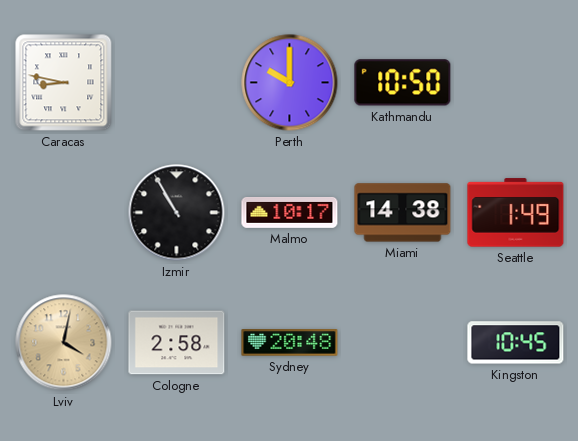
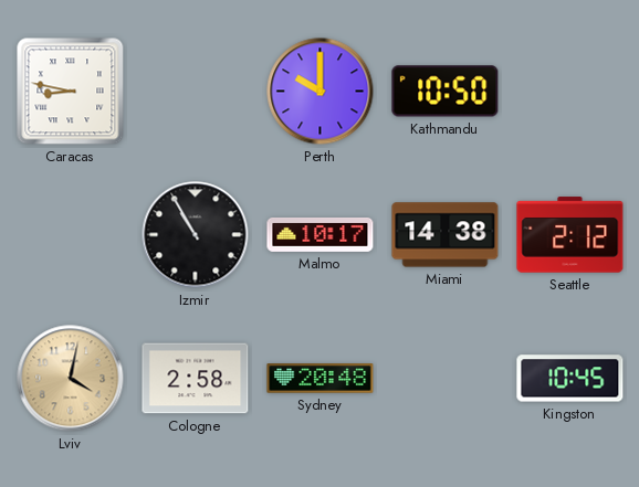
Seattle: 1:49 -> 2:12
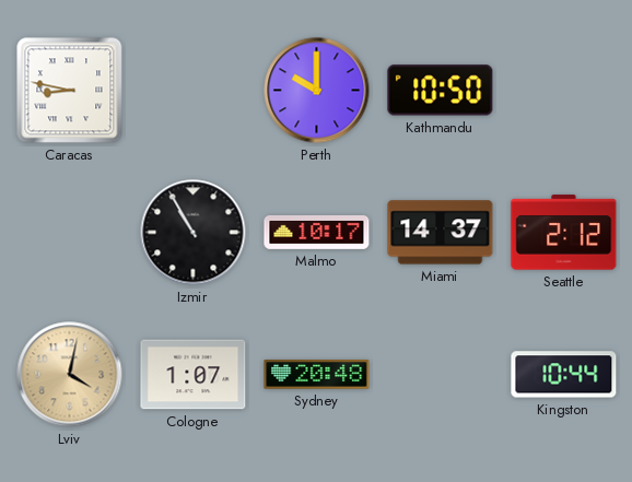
Miami: 14:38 -> 14:37
Cologne: 2:58 -> 1:07
Kingston: 10:45 -> 10:44
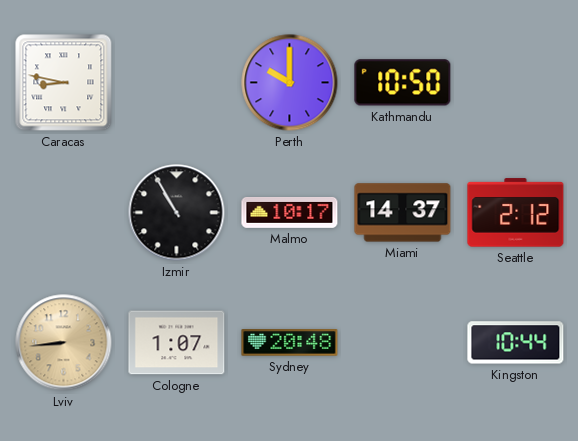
Lviv: 4:02 -> 8:44
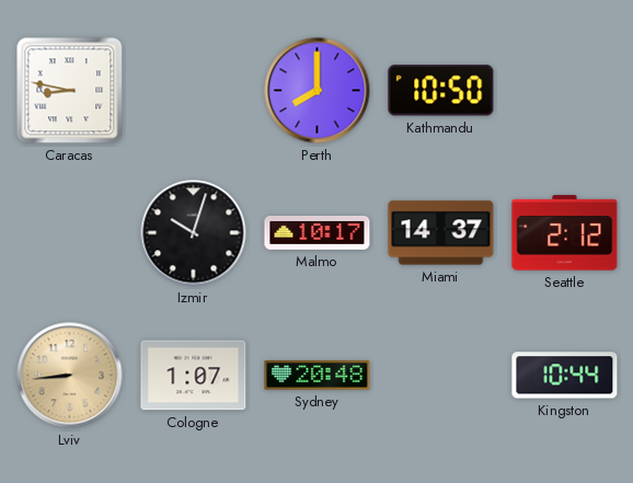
Perth: 10:00 -> 8:00
Izmir: 10:55 -> 10:03
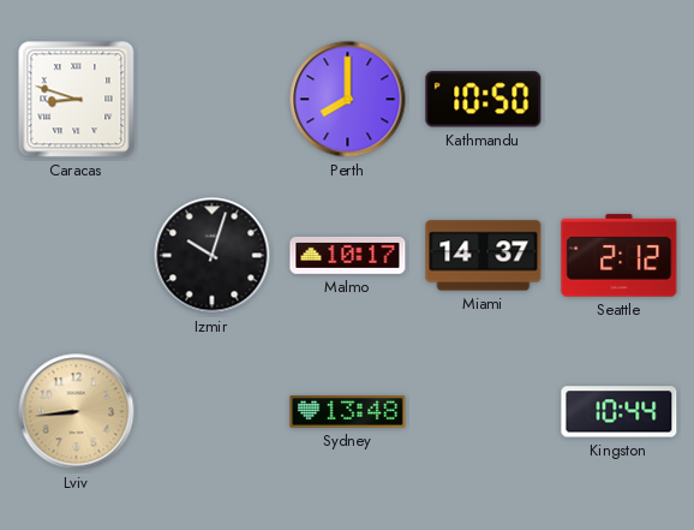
Caracas: 8:47 -> 8:48
Cologne: 1:07 -> none
Sydney: 20:48 -> 13:48
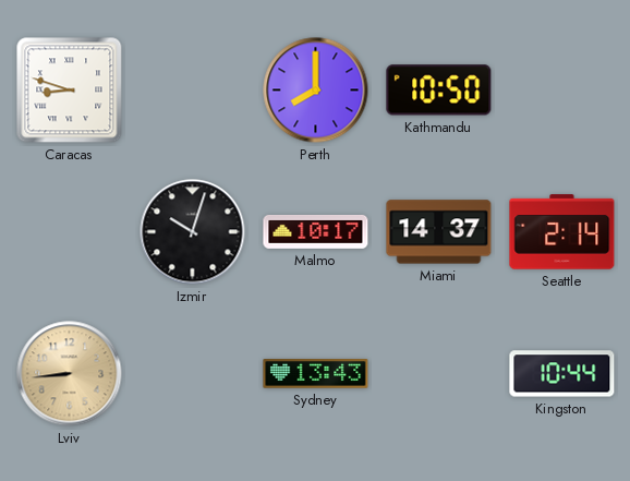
Seattle: 2:12 -> 2:14
Sydney: 13:48 -> 13:43
